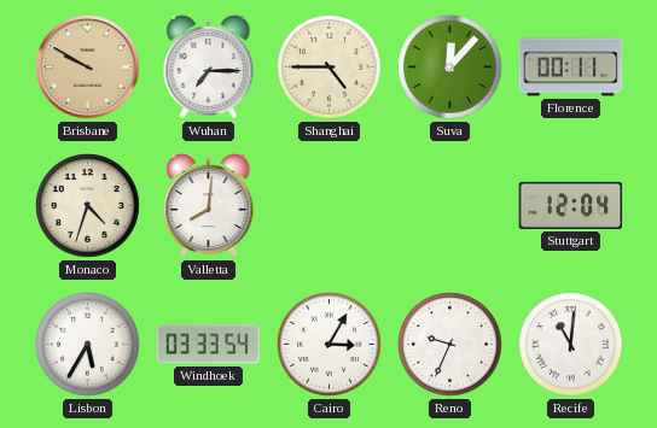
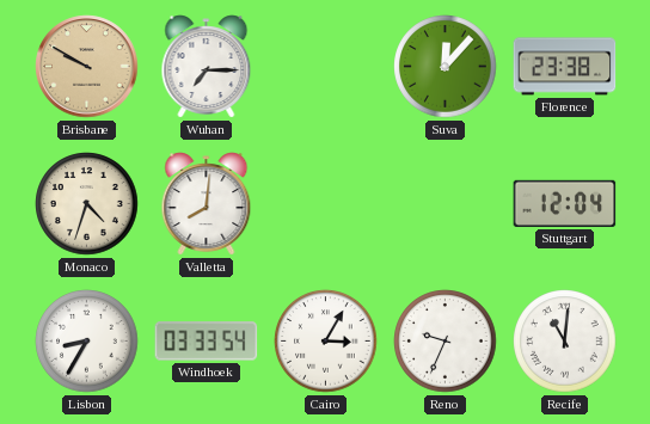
Shanghai: 4:45 -> none
Florence: 00:11 -> 23:38
Lisbon: 5:35 -> 8:35
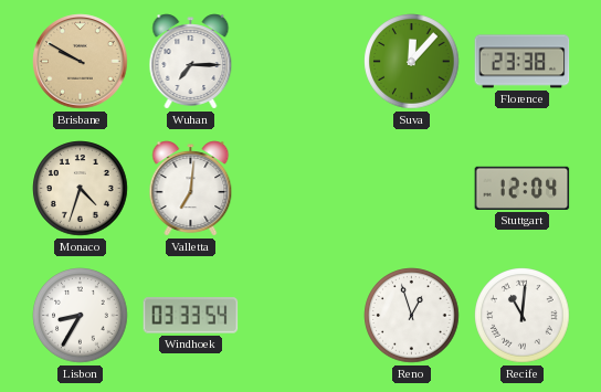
Valletta: 8:01 -> 7:01
Cairo: 3:05 -> none
Reno: 9:34 -> 12:57
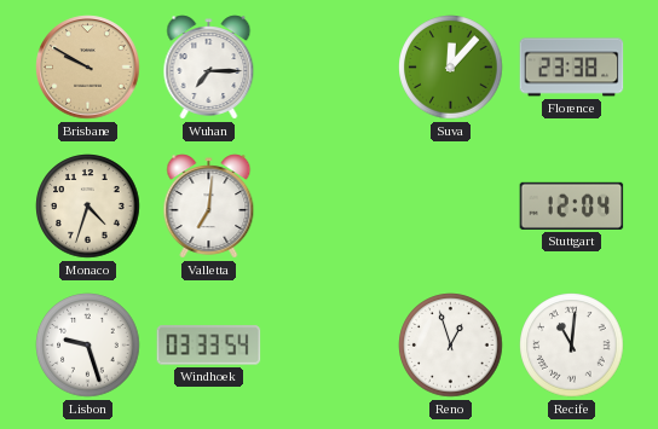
Lisbon: 8:35 -> 9:27
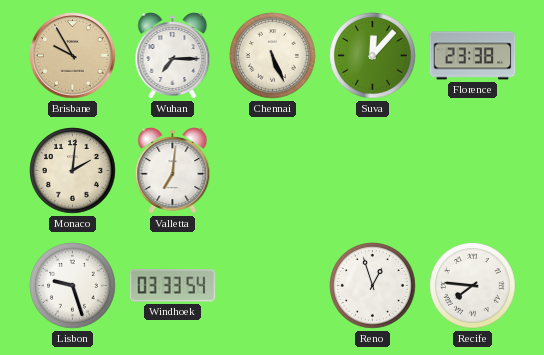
Brisbane: 9:50 -> 9:55
Chennai: none -> 5:26
Monaco: 4:33 -> 2:01
Stuttgart: 12:04 -> none
Recife: 11:01 -> 7:46
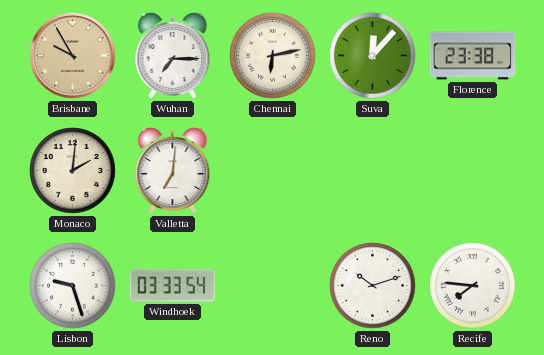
Chennai: 5:26 -> 6:13
Reno: 12:57 -> 10:12
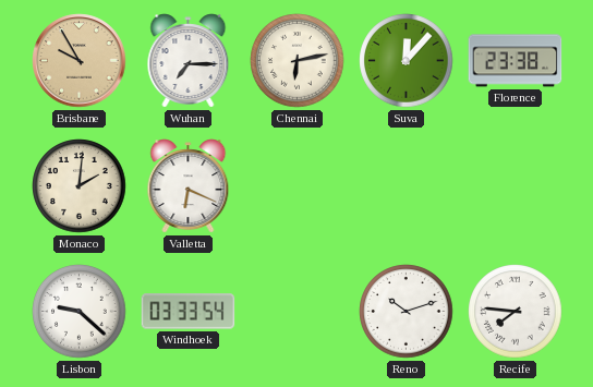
Valletta: 7:01 -> 6:19
Lisbon: 9:27 -> 9:22
